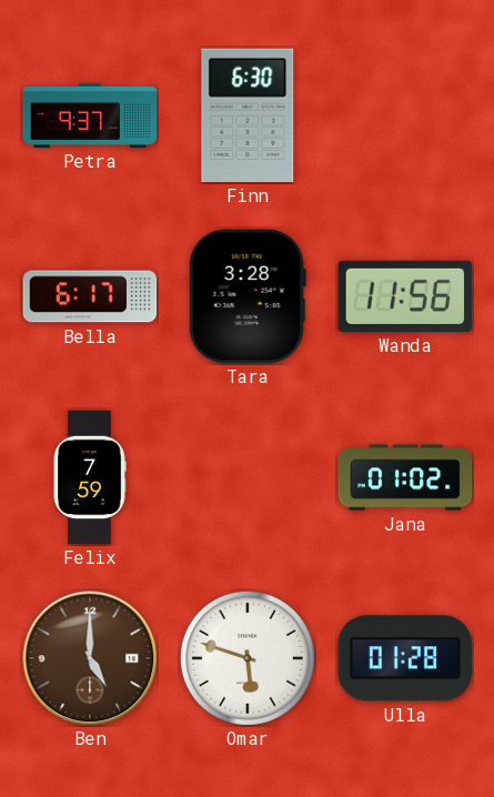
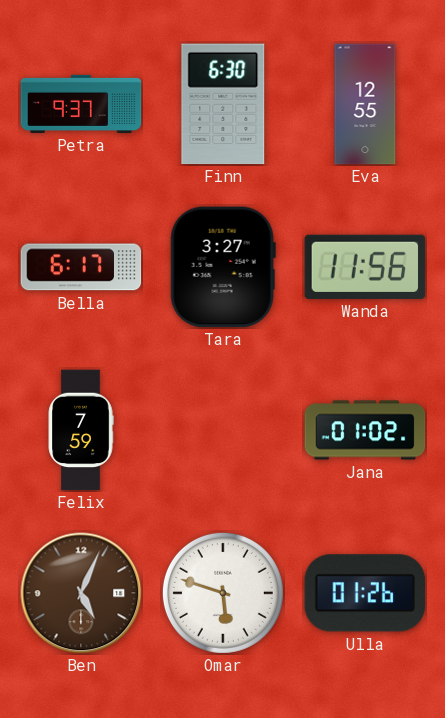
Eva: none -> 12:55
Tara: 3:28 -> 3:27
Ben: 5:00 -> 5:04
Ulla: 01:28 -> 01:26
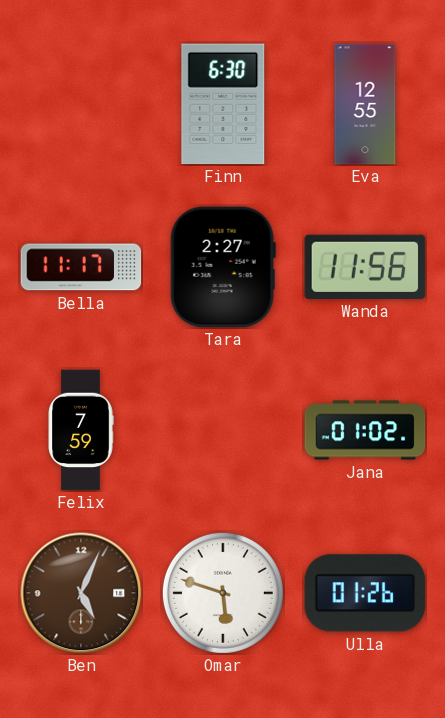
Petra: 9:37 -> none
Bella: 6:17 -> 11:17
Tara: 3:27 -> 2:27
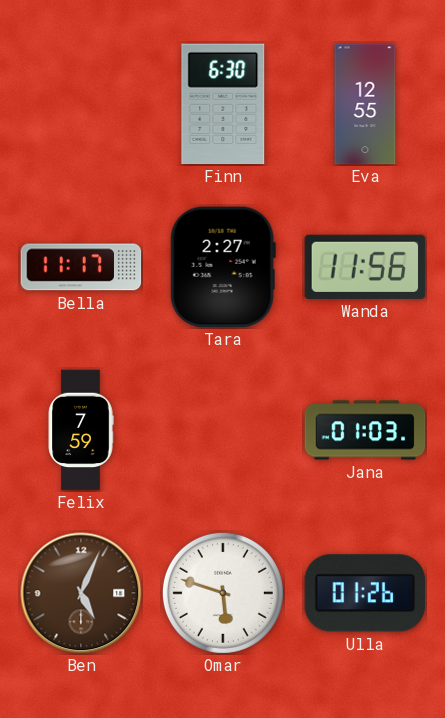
Jana: 01:02 -> 01:03
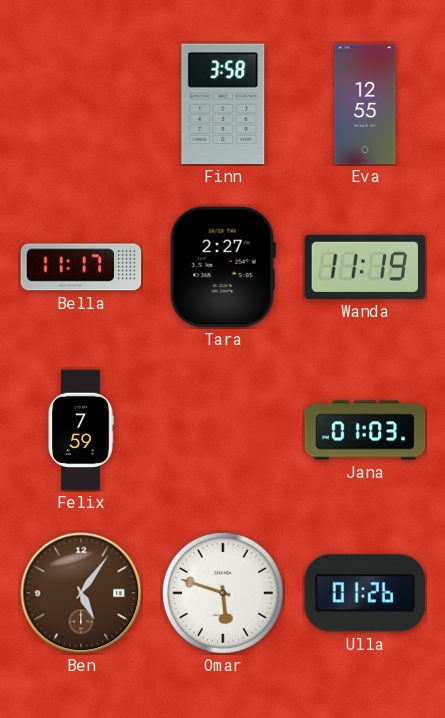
Finn: 6:30 -> 3:58
Wanda: 11:56 -> 11:19
Ben: 5:04 -> 5:06
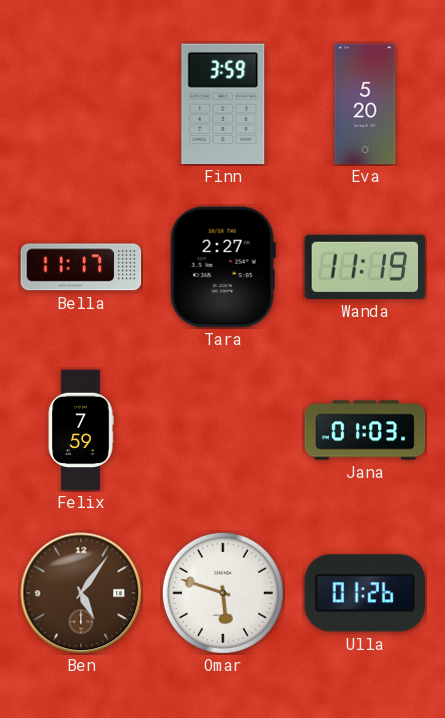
Finn: 3:58 -> 3:59
Eva: 12:55 -> 5:20
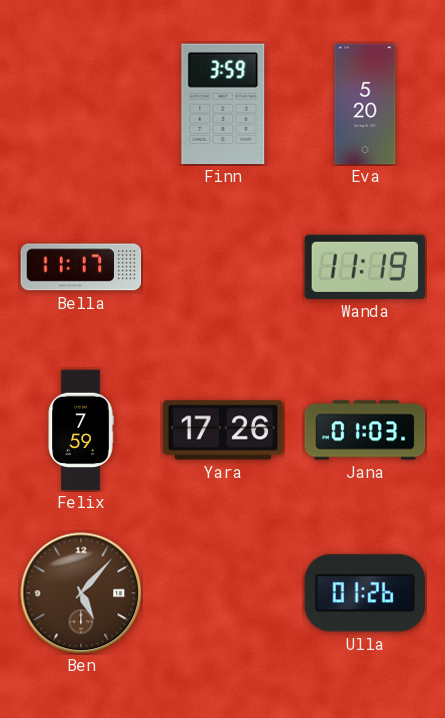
Tara: 2:27 -> none
Yara: none -> 17:26
Ben: 5:06 -> 5:07
Omar: 5:48 -> none
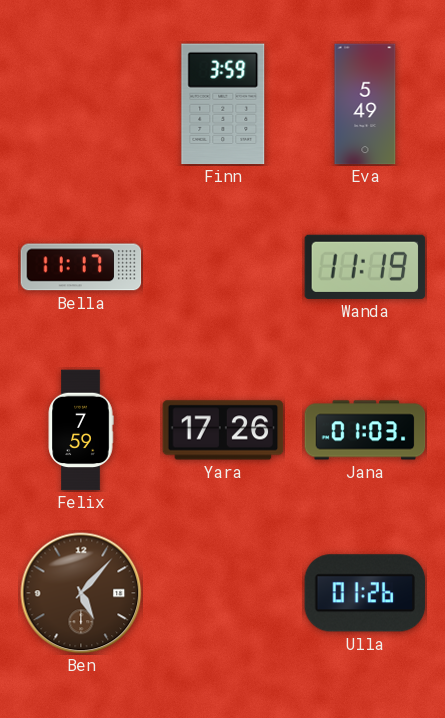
Eva: 5:20 -> 5:49
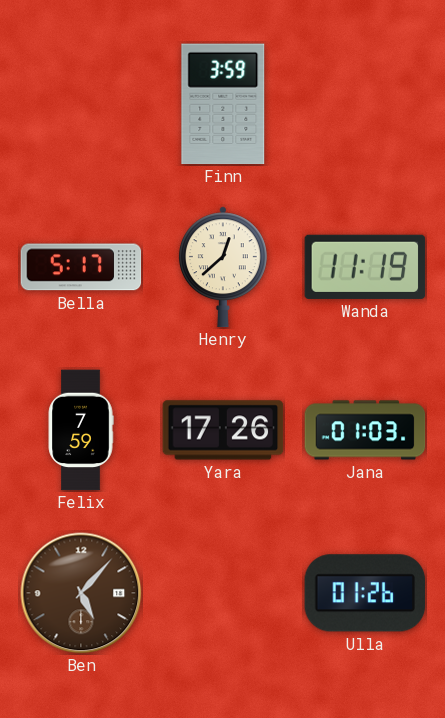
Eva: 5:49 -> none
Bella: 11:17 -> 5:17
Henry: none -> 12:38
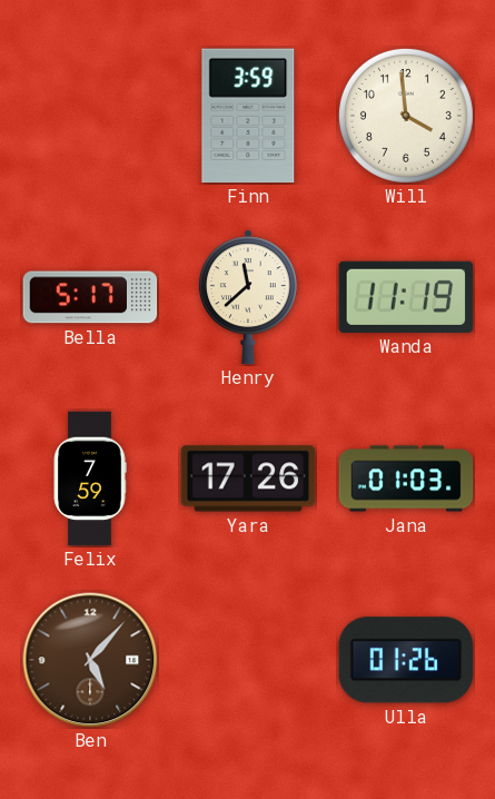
Will: none -> 3:59
Henry: 12:38 -> 11:38
